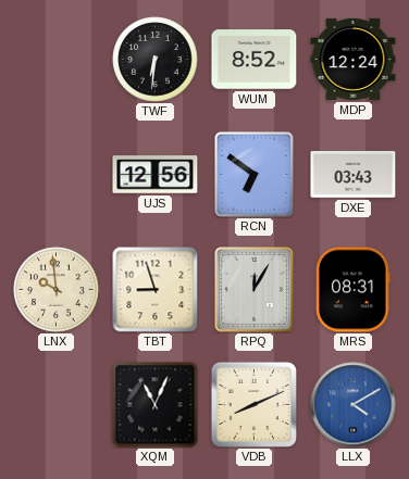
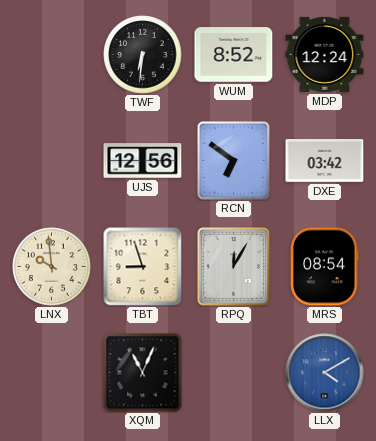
DXE: 03:43 -> 03:42
MRS: 08:31 -> 08:54
VDB: 8:11 -> none
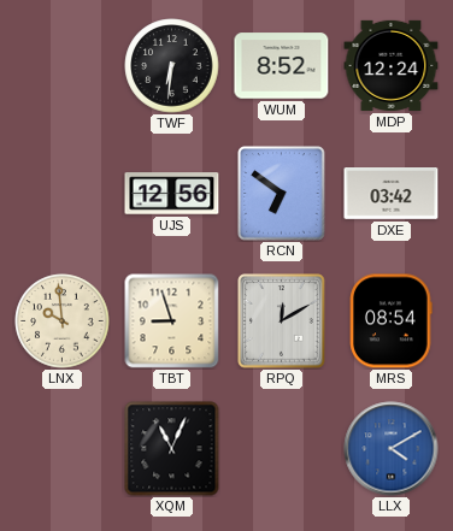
RPQ: 12:05 -> 12:10
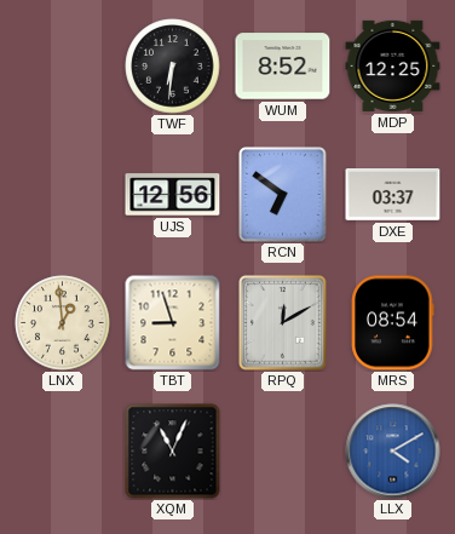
MDP: 12:24 -> 12:25
DXE: 03:42 -> 03:37
LNX: 9:59 -> 12:59
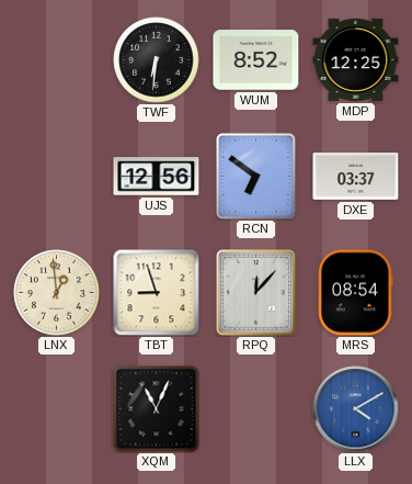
RPQ: 12:10 -> 12:07
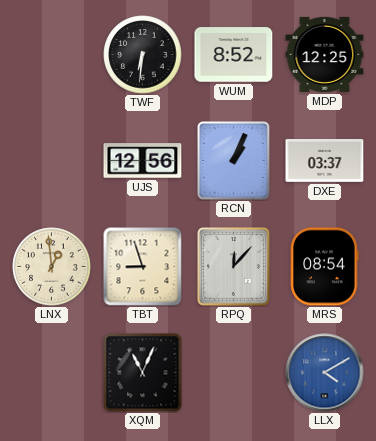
RCN: 6:51 -> 1:04
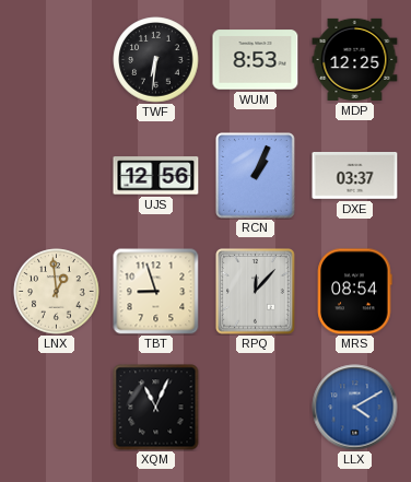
WUM: 8:52 -> 8:53
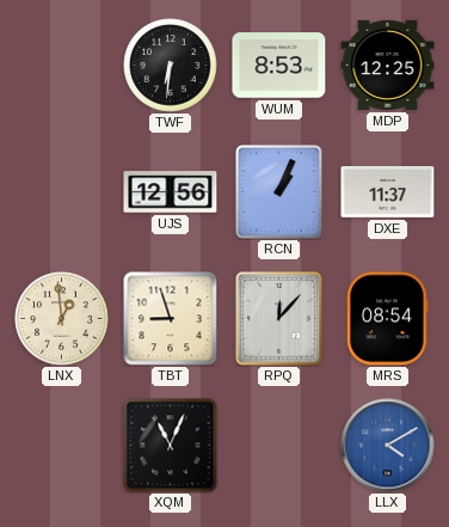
DXE: 03:37 -> 11:37
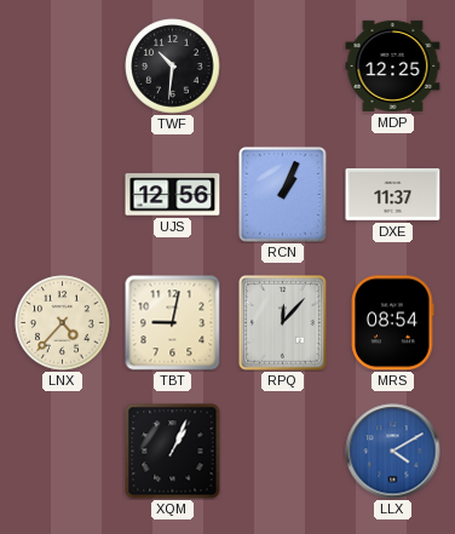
TWF: 6:31 -> 10:31
WUM: 8:53 -> none
LNX: 12:59 -> 4:37
TBT: 8:57 -> 9:02
XQM: 11:04 -> 1:04
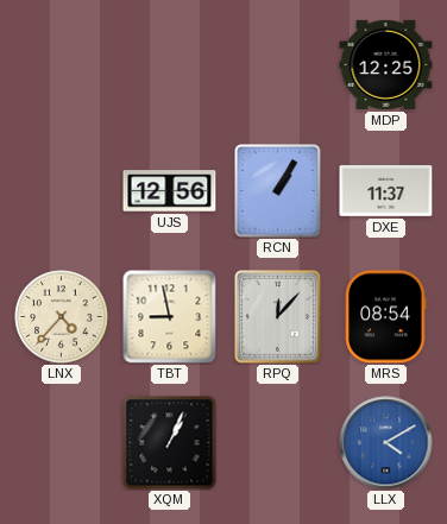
TWF: 10:31 -> none
RCN: 1:04 -> 1:05
TBT: 9:02 -> 8:58
